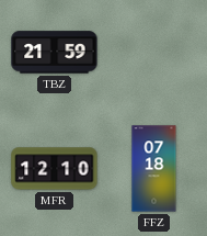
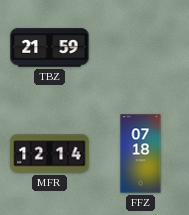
MFR: 12:10 -> 12:14
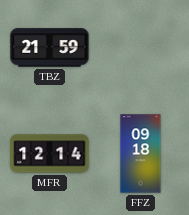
FFZ: 07:18 -> 09:18
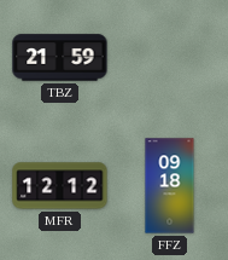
MFR: 12:14 -> 12:12
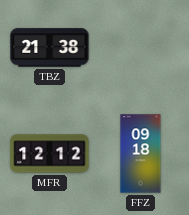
TBZ: 21:59 -> 21:38
